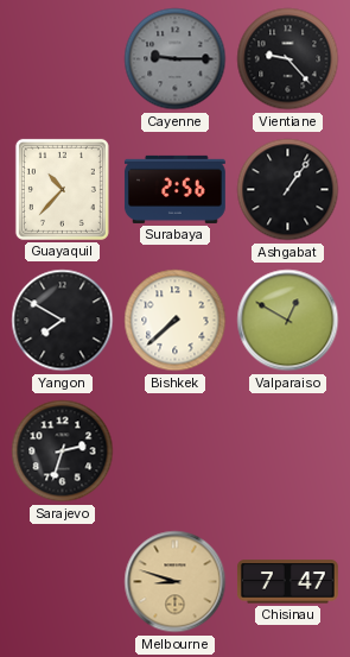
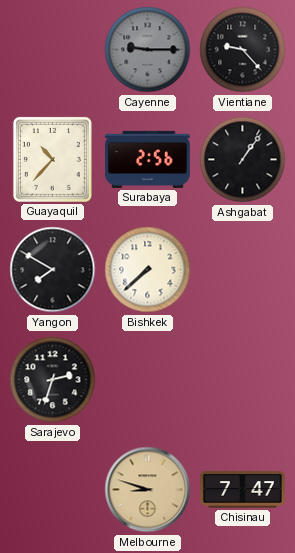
Valparaiso: 12:50 -> none
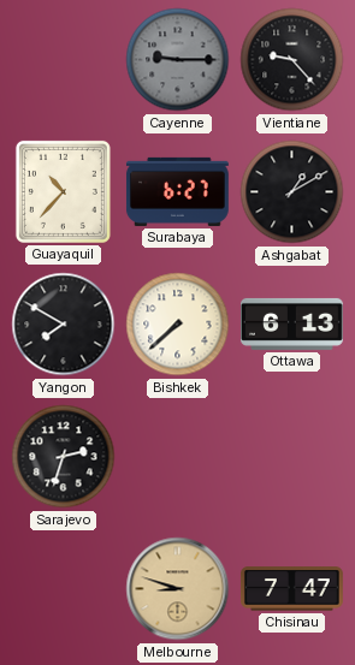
Surabaya: 2:56 -> 6:27
Ashgabat: 1:06 -> 1:10
Ottawa: none -> 6:13
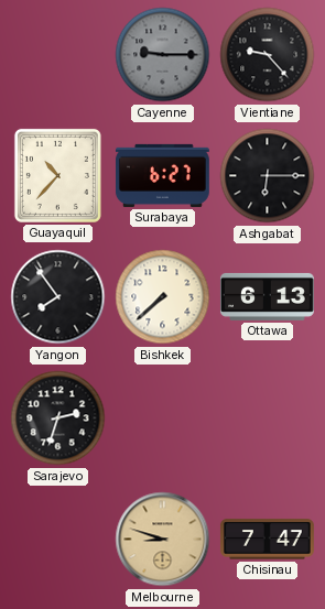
Ashgabat: 1:10 -> 6:15
Yangon: 7:50 -> 7:54
